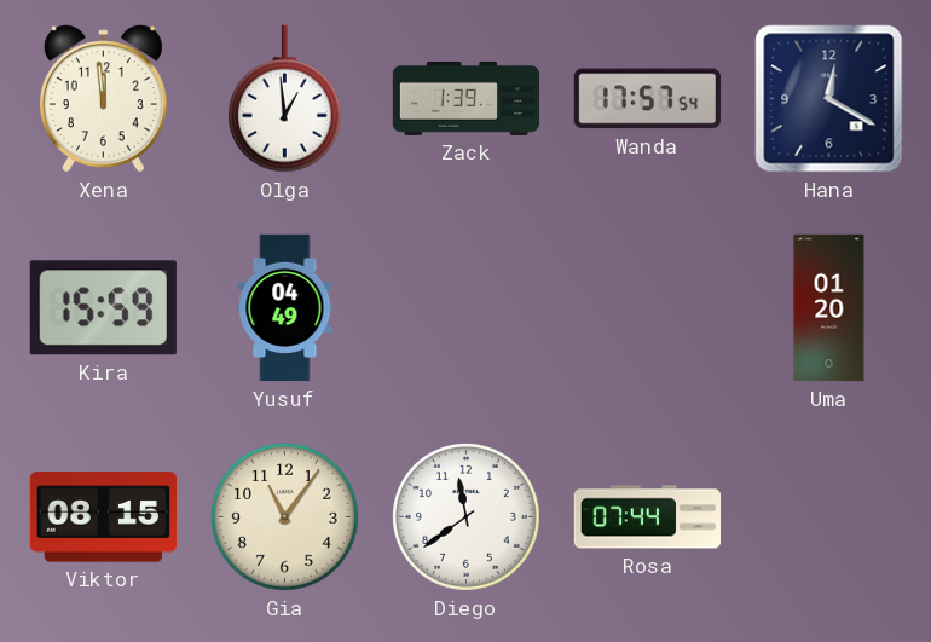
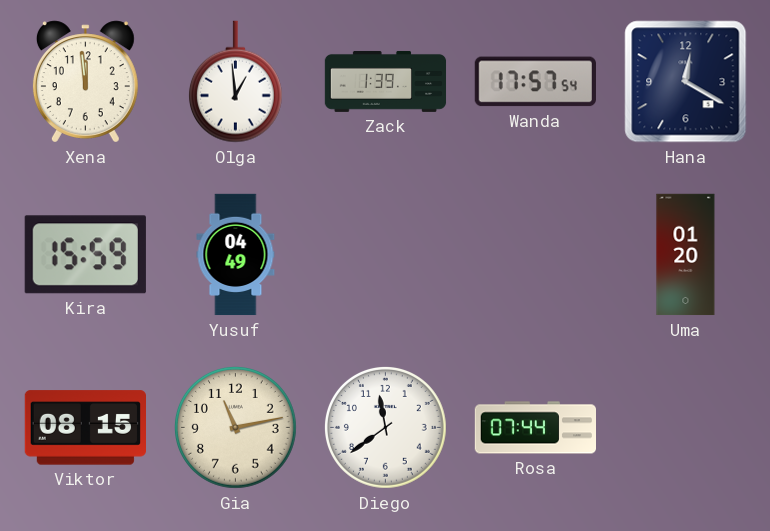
Gia: 11:06 -> 11:13
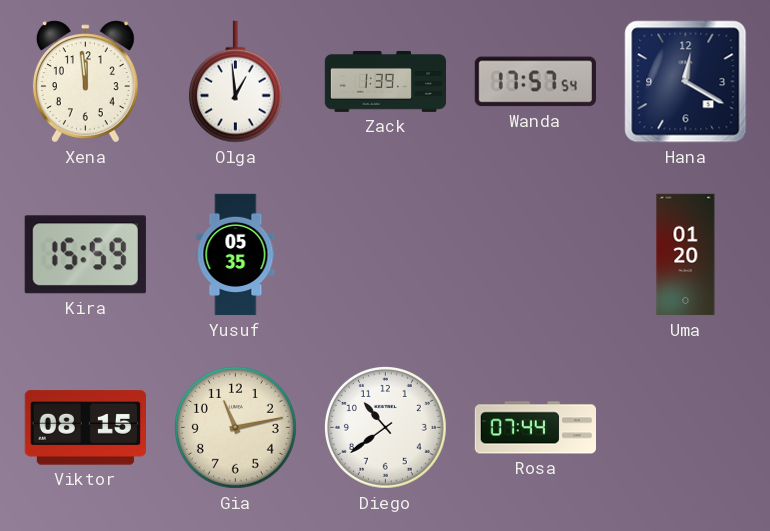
Yusuf: 04:49 -> 05:35
Diego: 11:39 -> 10:39
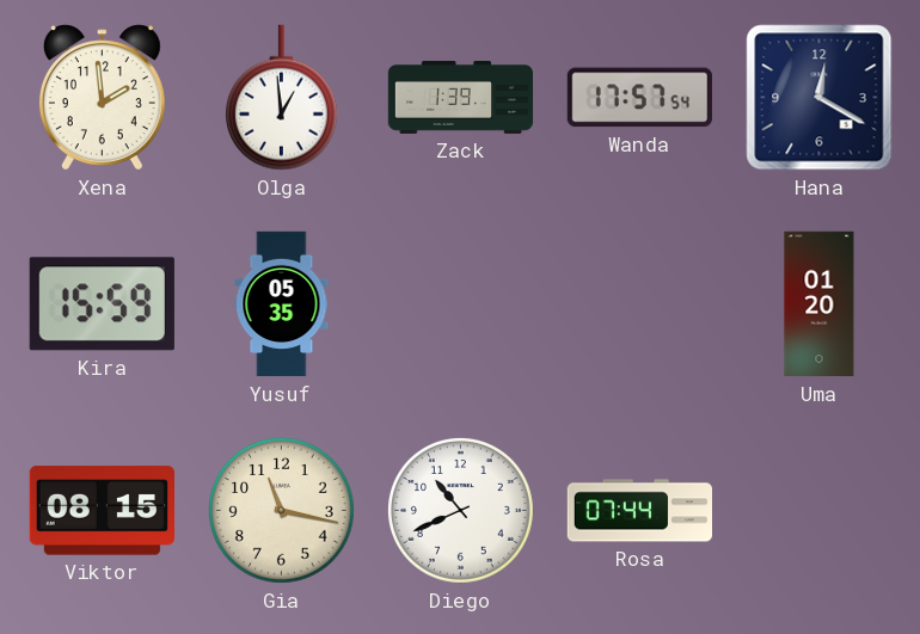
Xena: 11:59 -> 1:59
Gia: 11:13 -> 11:17
Diego: 10:39 -> 10:41
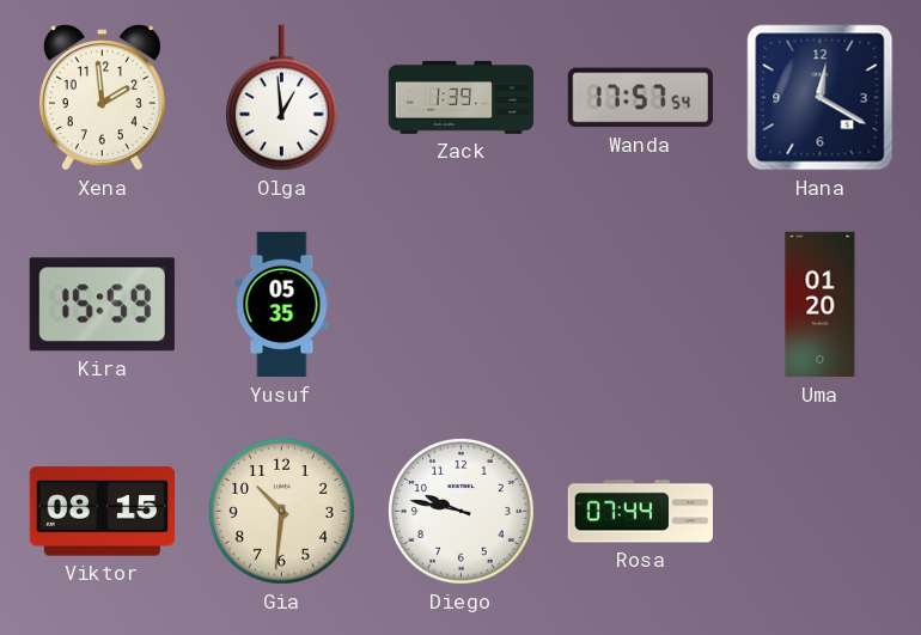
Gia: 11:17 -> 10:31
Diego: 10:41 -> 9:47
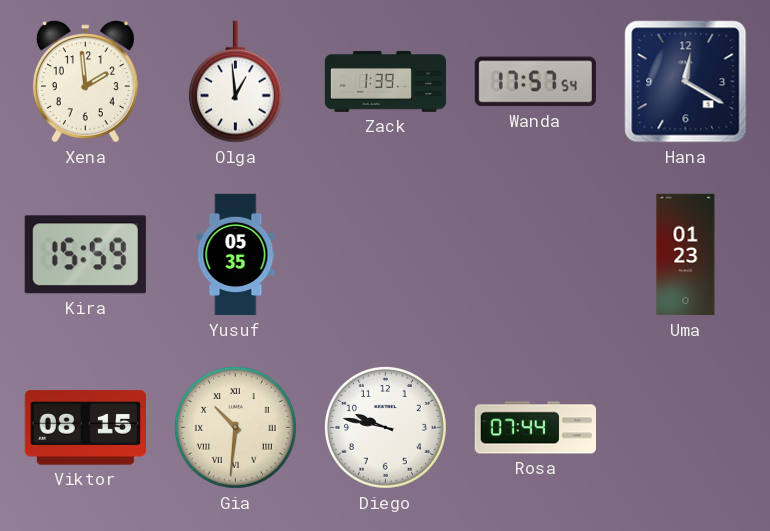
Uma: 01:20 -> 01:23
Gia numerals: Arabic -> Roman
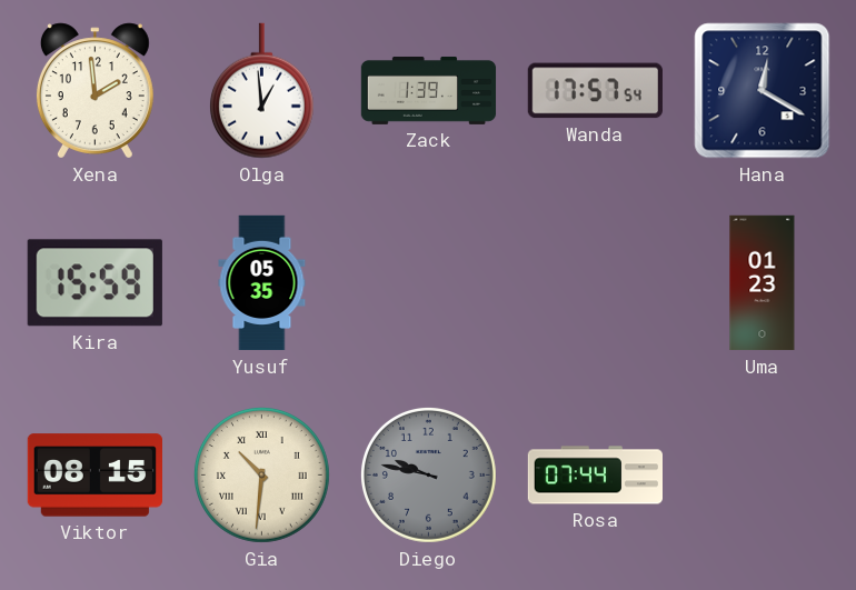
Diego dial: white -> grey
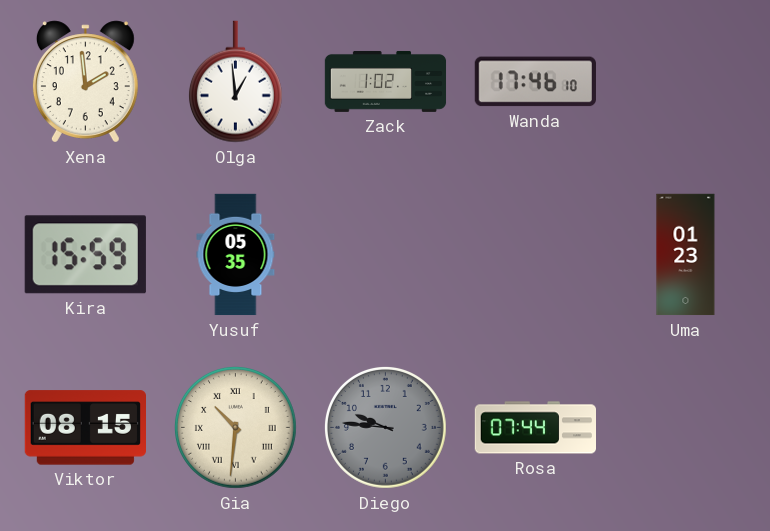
Zack: 1:39 -> 1:02
Wanda: 17:57 -> 17:46
Hana: 12:20 -> none
Diego: 9:47 -> 9:46
